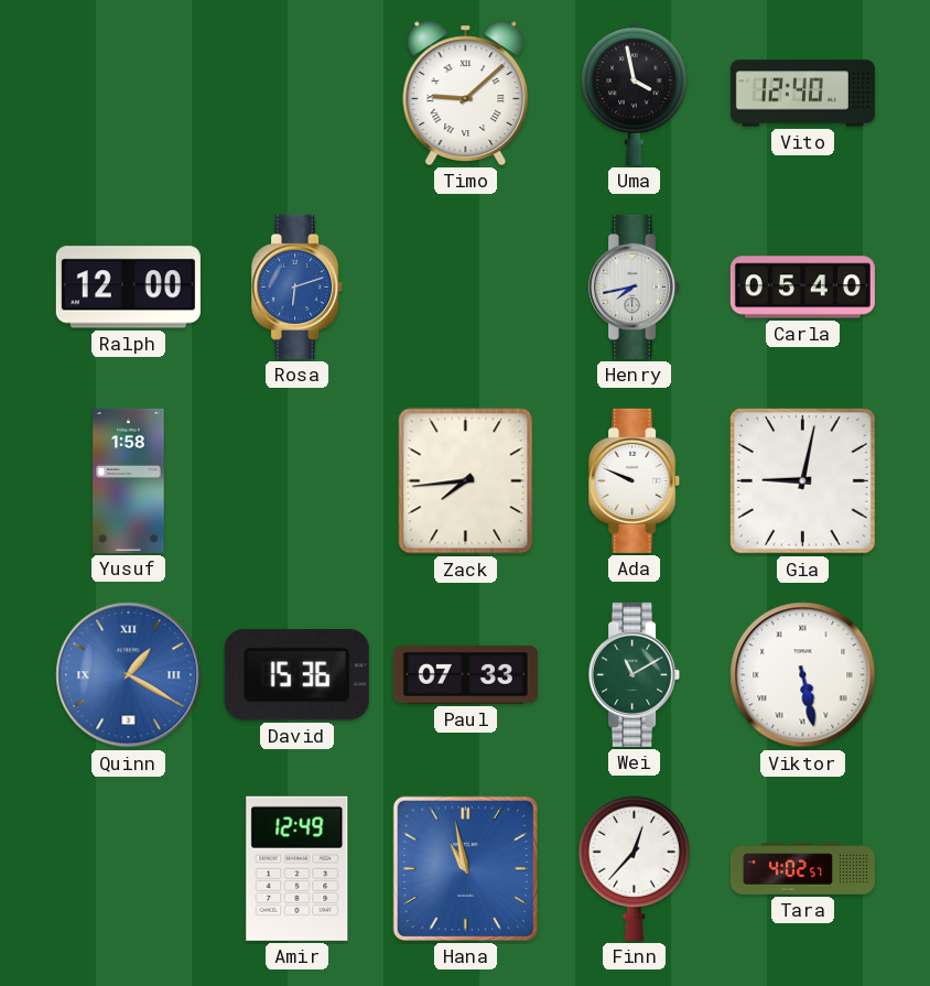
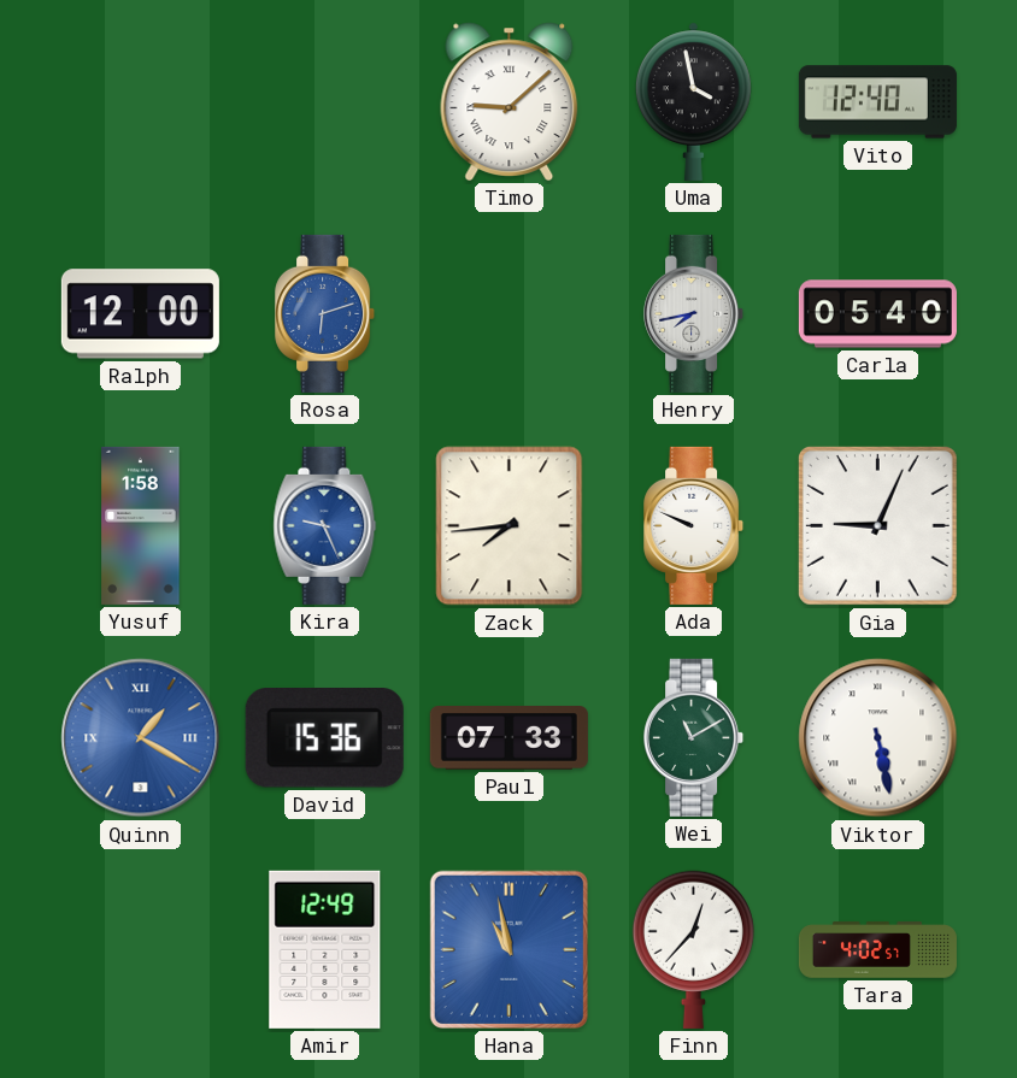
Kira: none -> 9:26
Gia: 9:02 -> 9:04
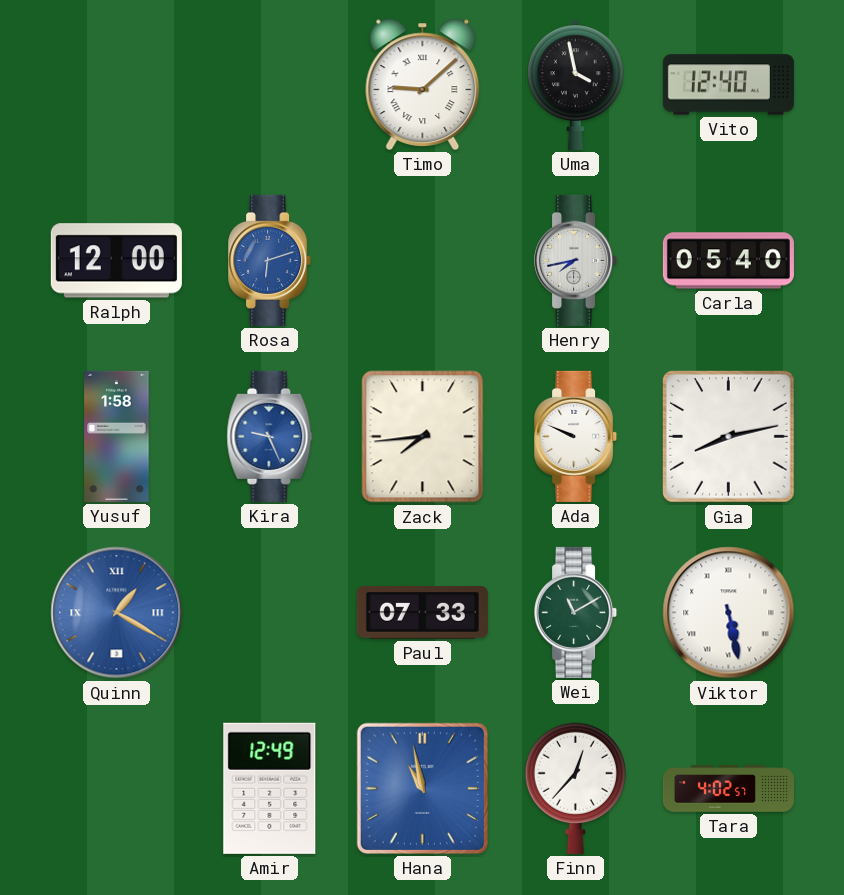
Gia: 9:04 -> 8:13
David: 15:36 -> none
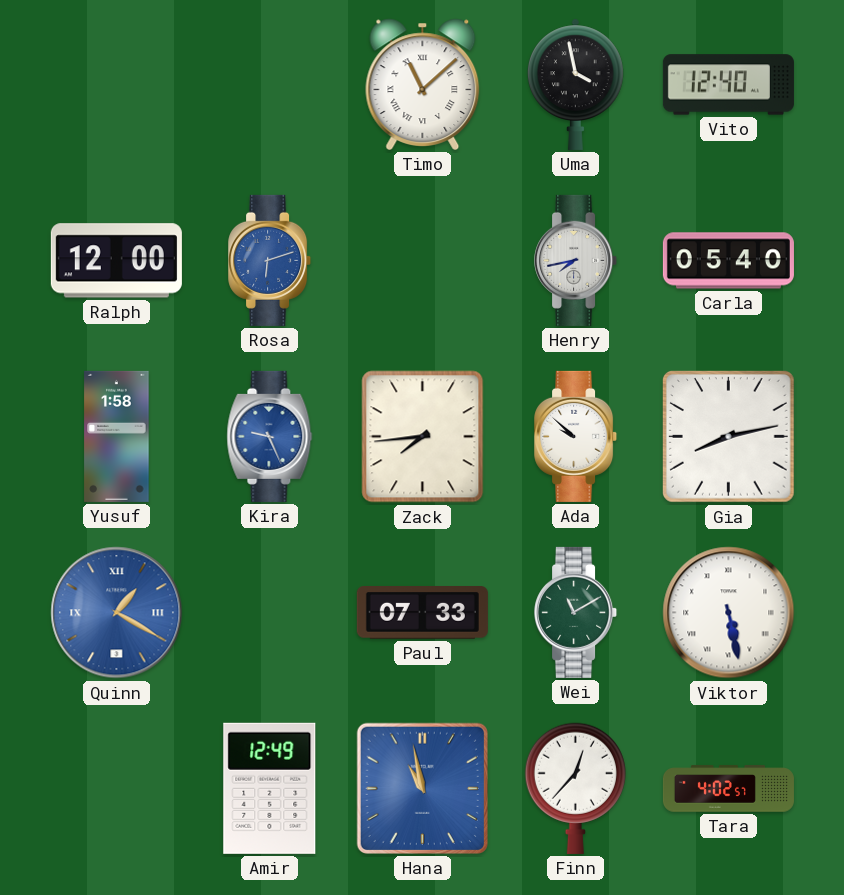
Timo: 9:08 -> 11:08
Ada: 9:49 -> 9:52
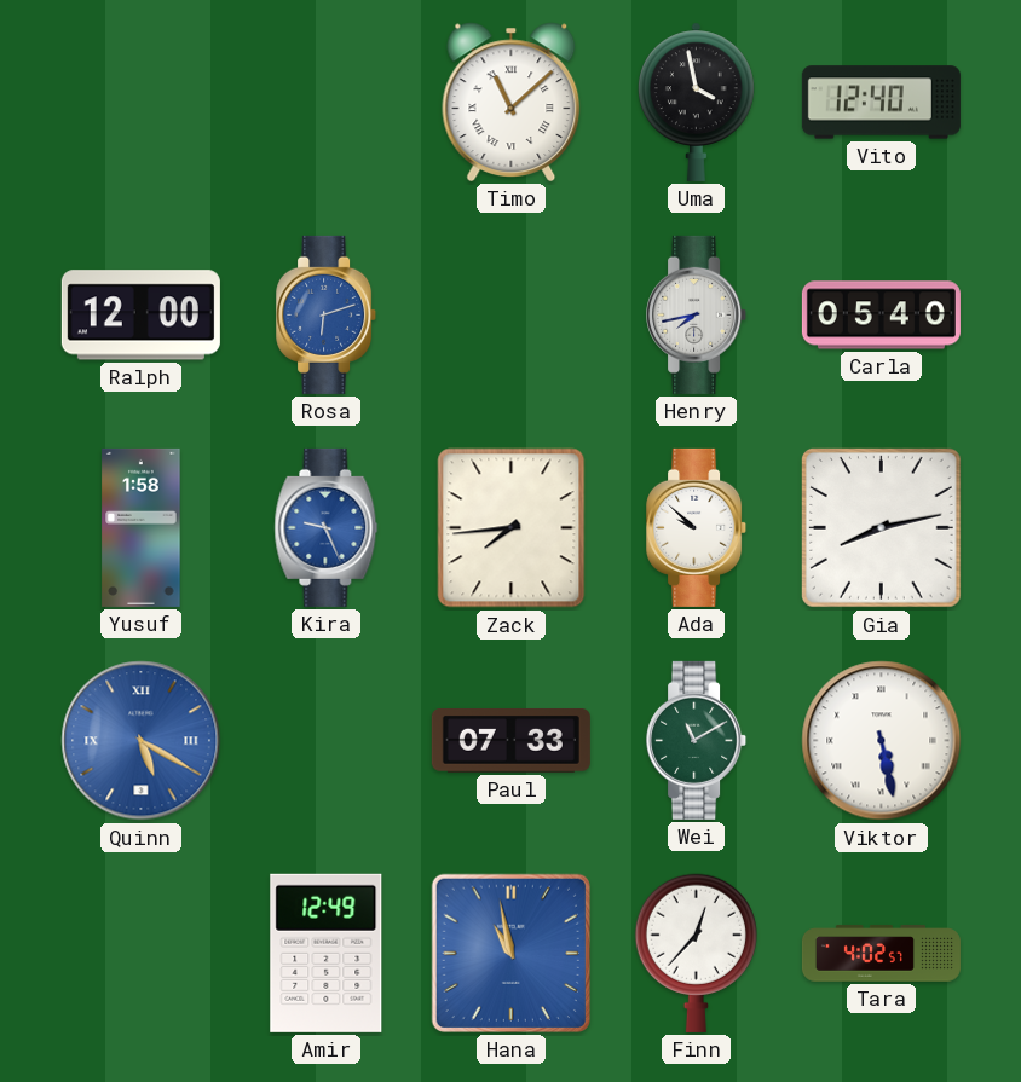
Quinn: 1:20 -> 5:20
